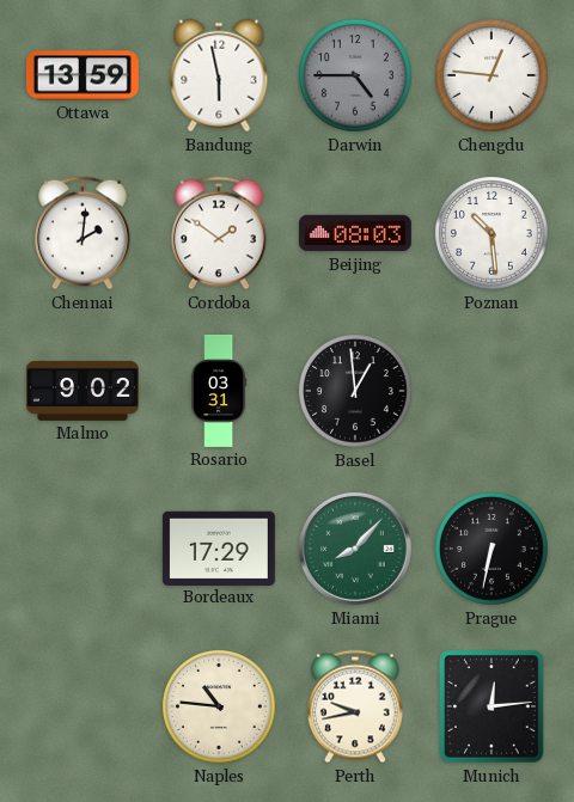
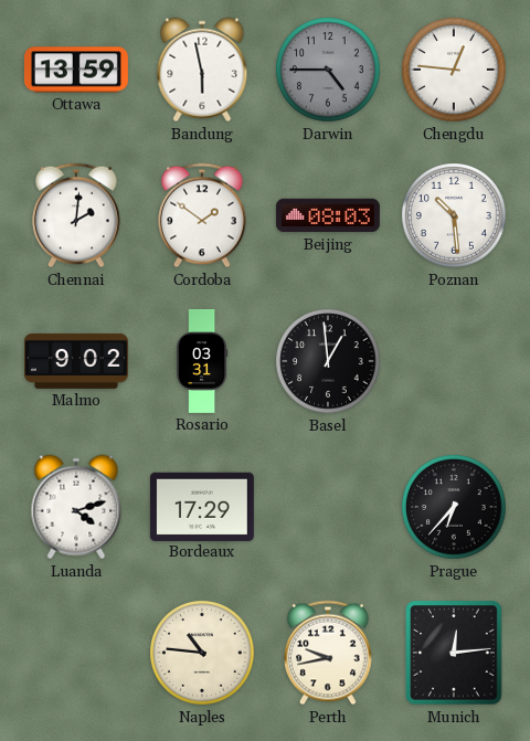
Luanda: none -> 4:12
Miami: 8:07 -> none
Prague: 6:32 -> 6:37
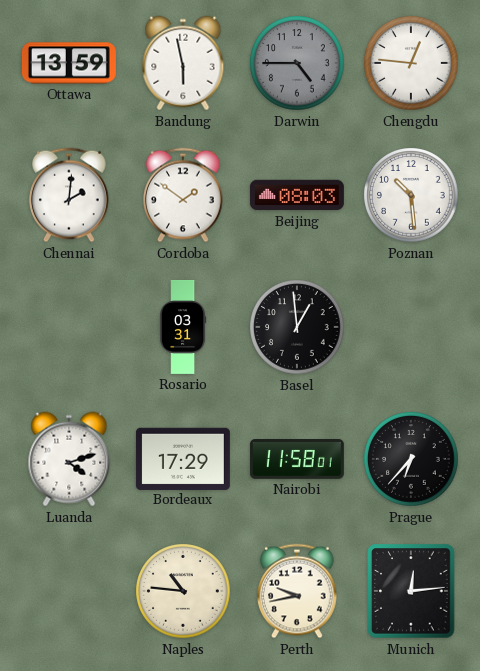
Malmo: 9:02 -> none
Nairobi: none -> 11:58
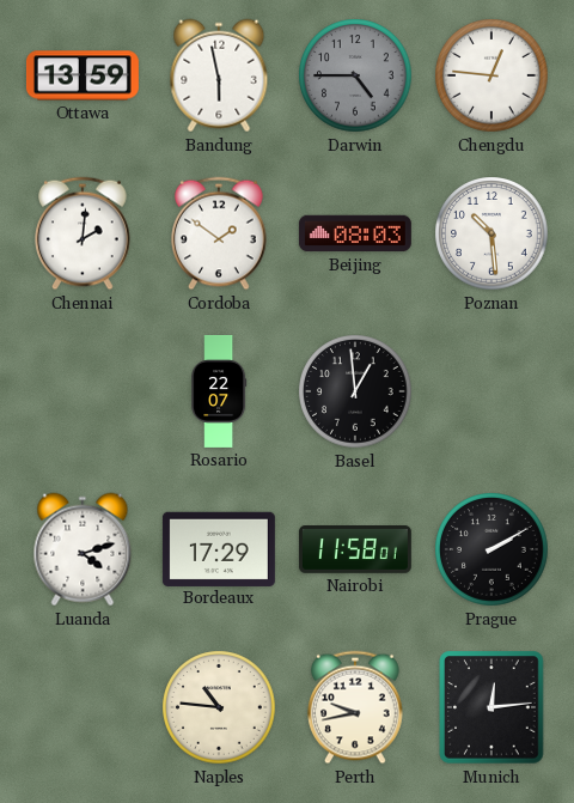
Rosario: 03:31 -> 22:07
Prague: 6:37 -> 2:10
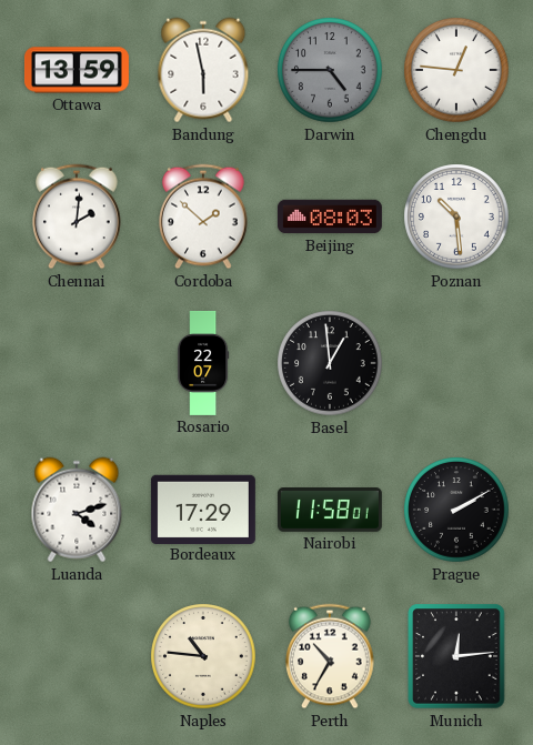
Cordoba: 1:51 -> 1:52
Perth: 9:43 -> 10:35
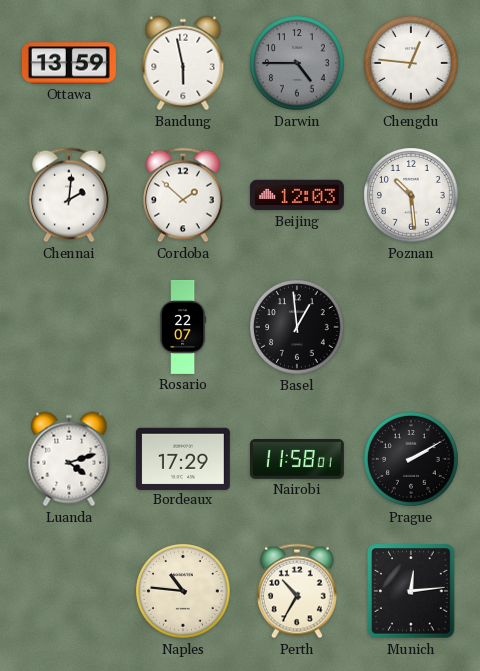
Beijing: 08:03 -> 12:03
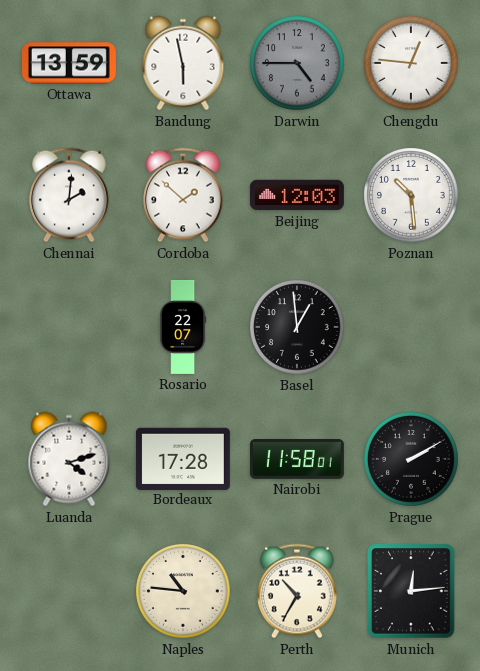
Bordeaux: 17:29 -> 17:28
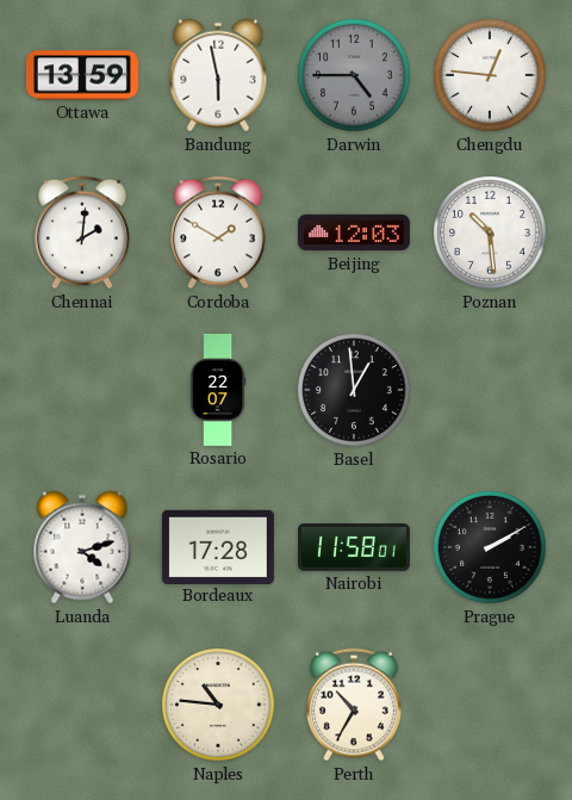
Cordoba: 1:52 -> 1:50
Munich: 12:14 -> none
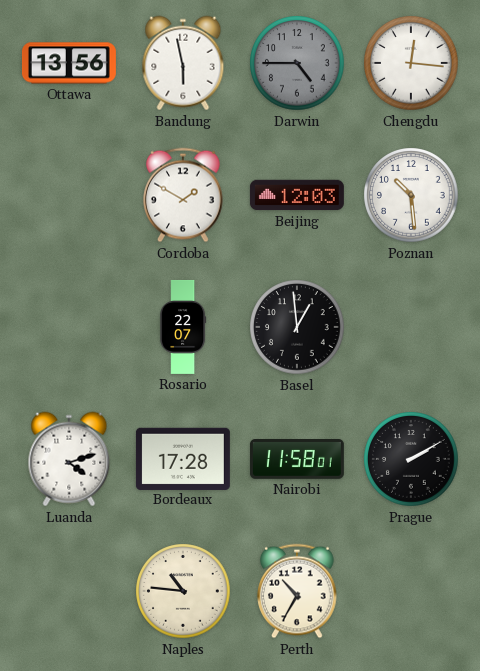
Ottawa: 13:59 -> 13:56
Chengdu: 12:46 -> 12:16
Chennai: 2:01 -> none
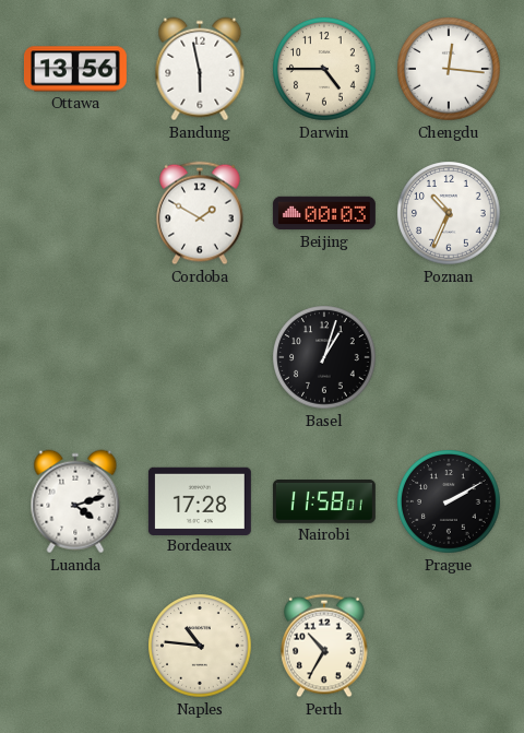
Darwin dial: grey -> cream
Beijing: 12:03 -> 00:03
Poznan: 10:29 -> 10:34
Rosario: 22:07 -> none
Basel: 12:59 -> 1:03
